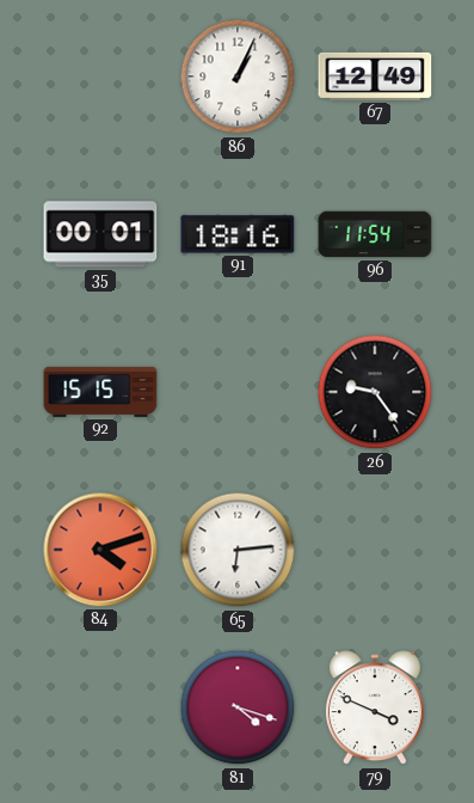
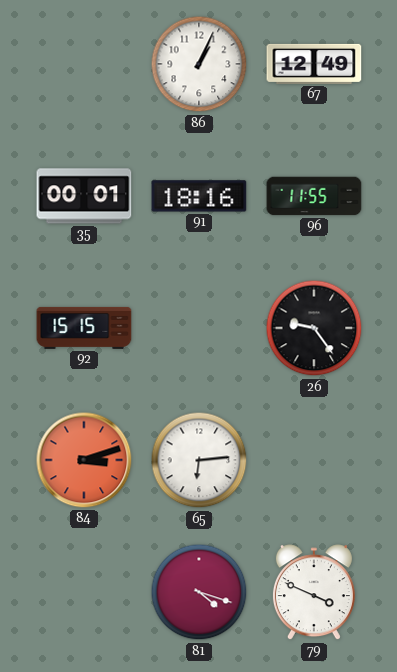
96: 11:54 -> 11:55
84: 4:12 -> 3:12
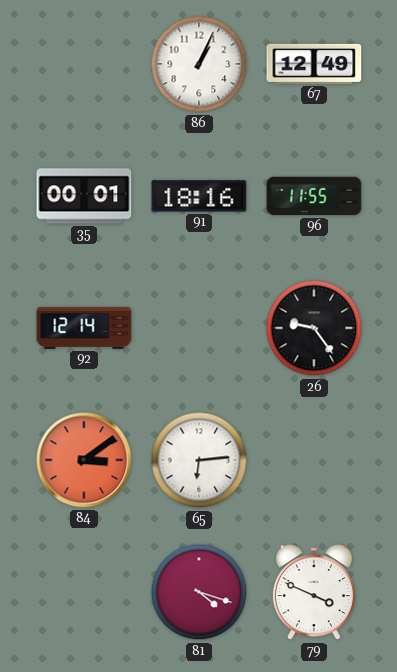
92: 15:15 -> 12:14
84: 3:12 -> 3:09
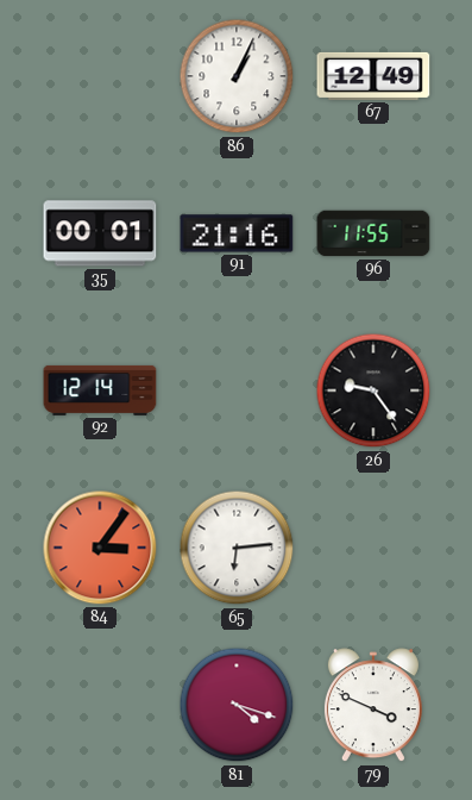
91: 18:16 -> 21:16
84: 3:09 -> 3:06
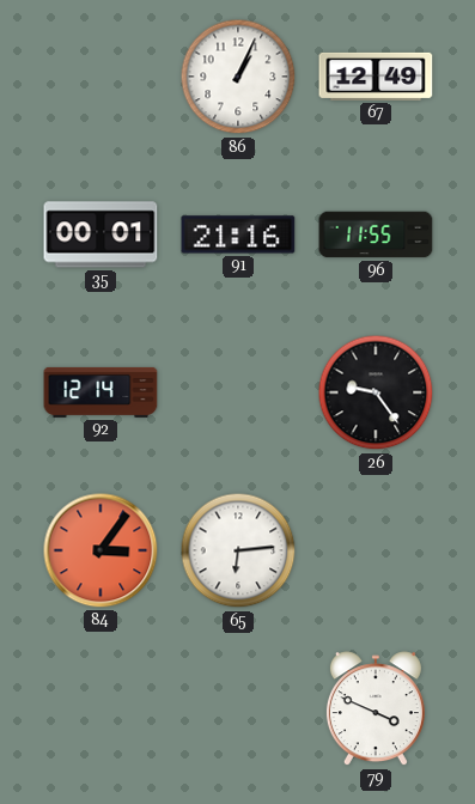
81: 4:18 -> none
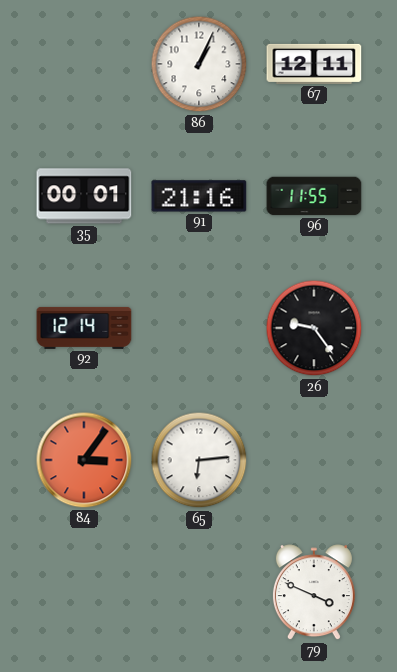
67: 12:49 -> 12:11
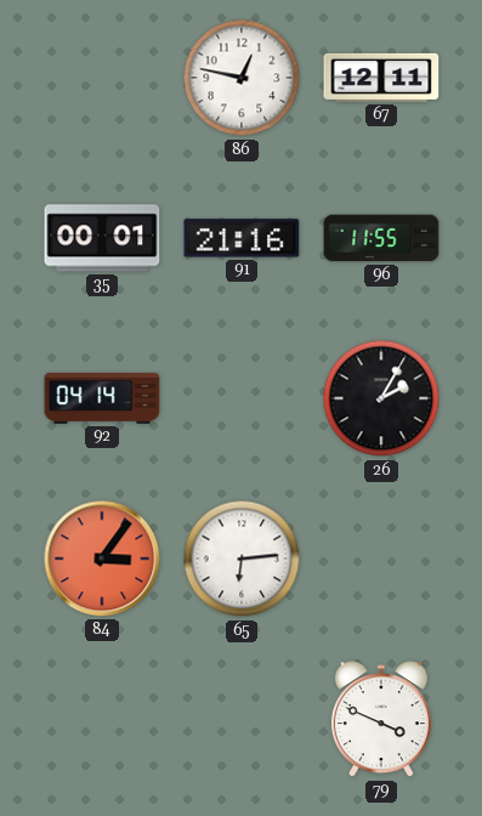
86: 1:04 -> 12:47
92: 12:14 -> 04:14
26: 9:24 -> 2:05
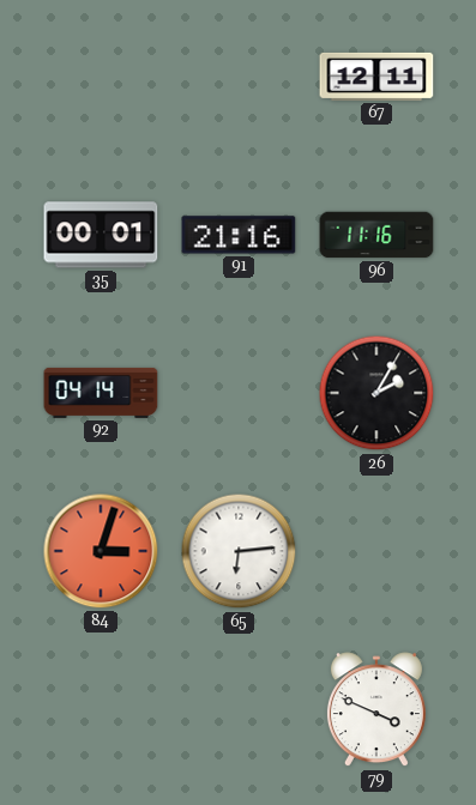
86: 12:47 -> none
96: 11:55 -> 11:16
84: 3:06 -> 3:03
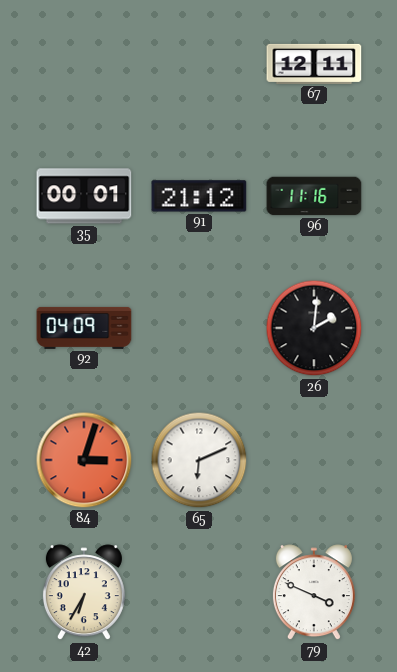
91: 21:16 -> 21:12
92: 04:14 -> 04:09
26: 2:05 -> 2:01
65: 6:14 -> 6:11
42: none -> 6:35
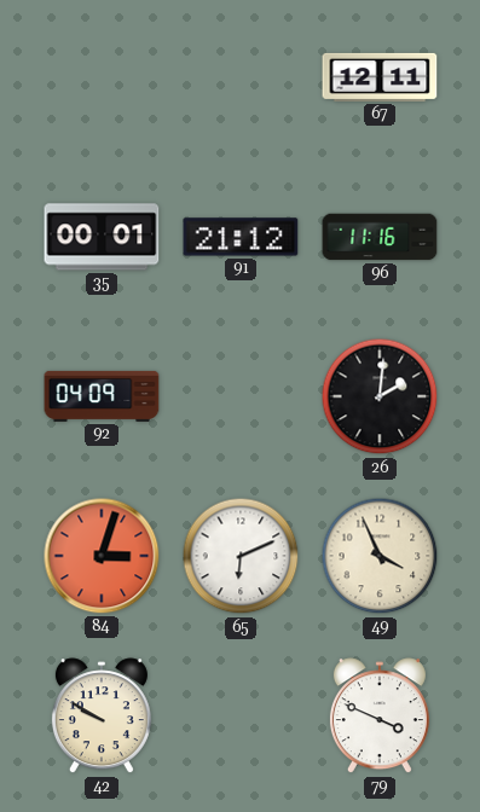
49: none -> 3:56
42: 6:35 -> 9:50
